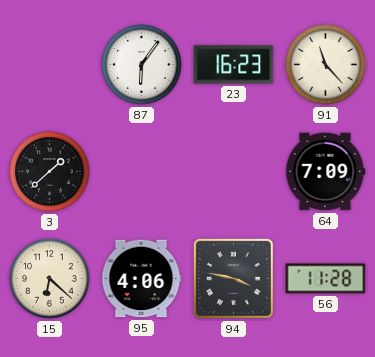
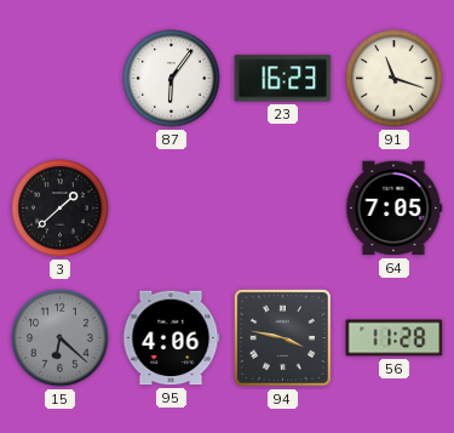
91: 11:23 -> 11:18
64: 7:09 -> 7:05
15 dial: cream -> grey
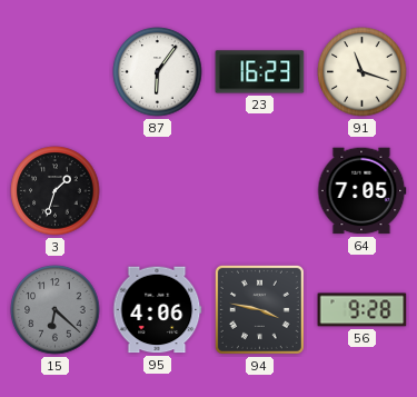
3: 1:38 -> 1:33
56: 11:28 -> 9:28
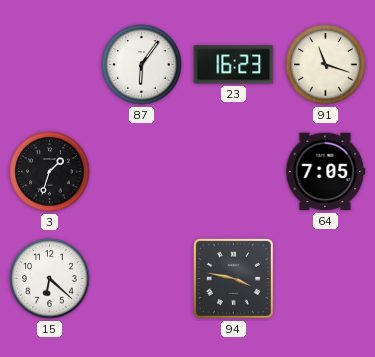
15 dial: grey -> white
95: 4:06 -> none
56: 9:28 -> none
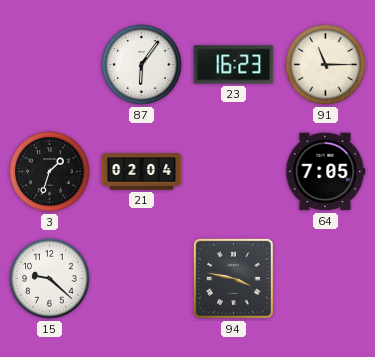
91: 11:18 -> 11:15
21: none -> 02:04
15: 6:22 -> 9:22
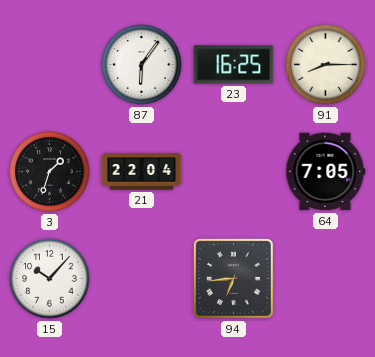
23: 16:23 -> 16:25
91: 11:15 -> 8:15
21: 02:04 -> 22:04
15: 9:22 -> 10:07
94: 3:47 -> 6:44
